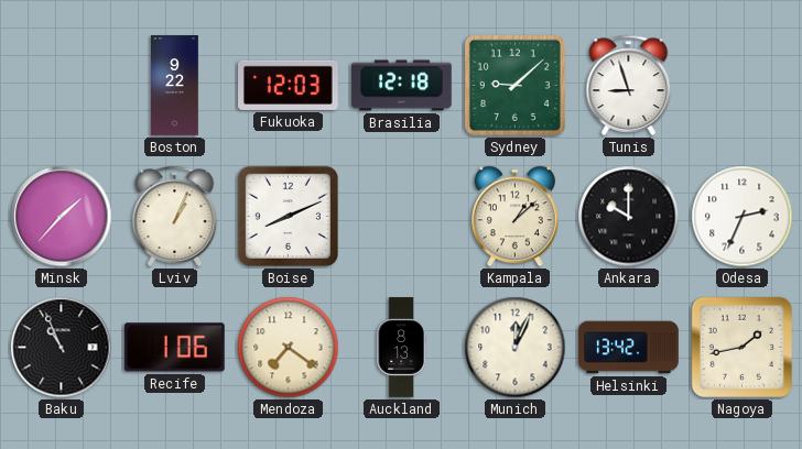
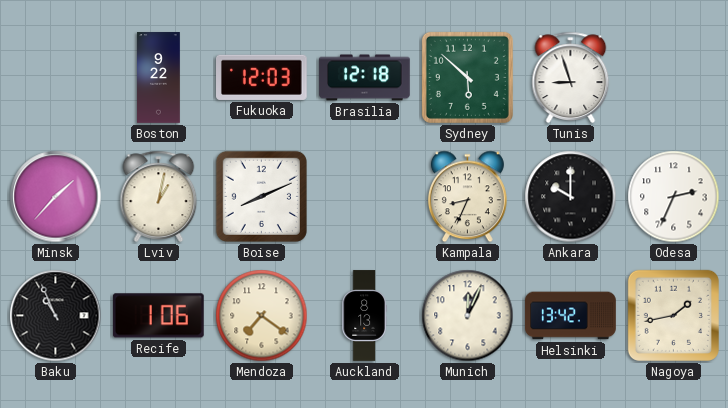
Sydney: 9:08 -> 5:52
Lviv: 1:04 -> 1:02
Kampala: 1:08 -> 8:34
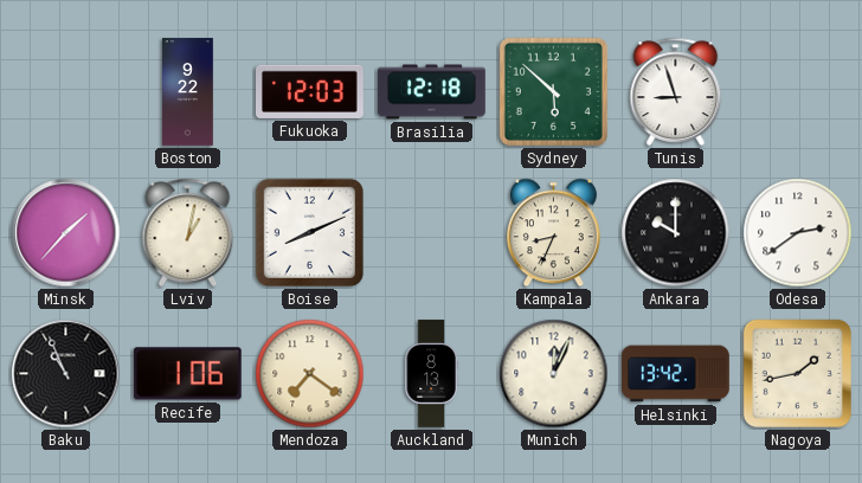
Odesa: 2:34 -> 2:39
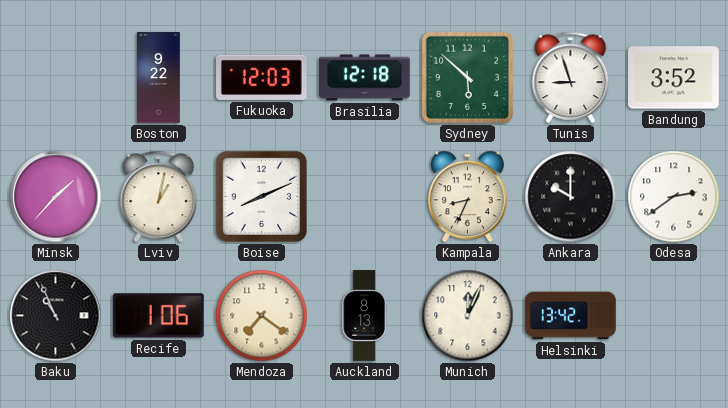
Bandung: none -> 3:52
Nagoya: 1:43 -> none
